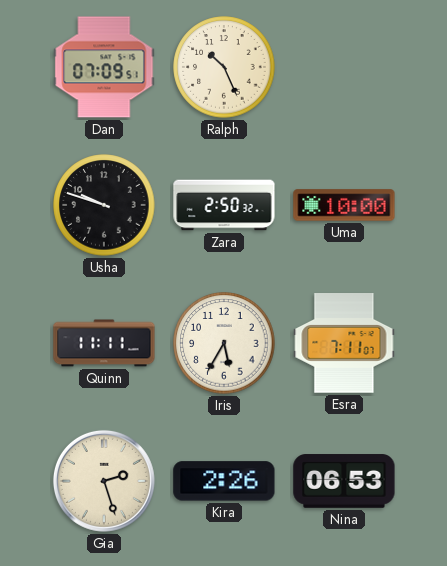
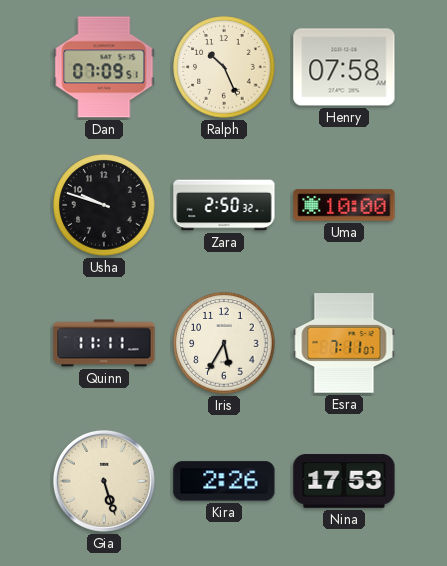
Henry: none -> 07:58
Gia: 2:27 -> 5:27
Nina: 06:53 -> 17:53
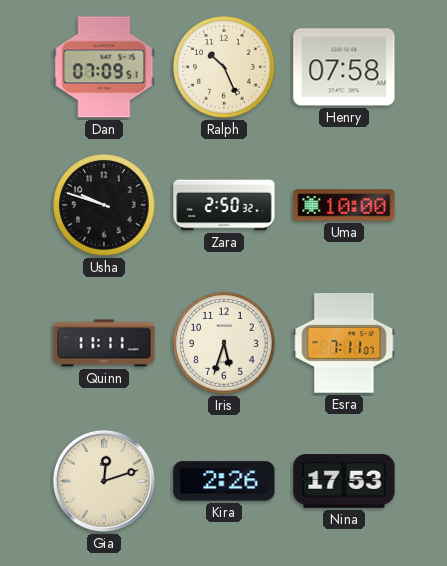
Iris: 5:35 -> 5:33
Gia: 5:27 -> 12:12
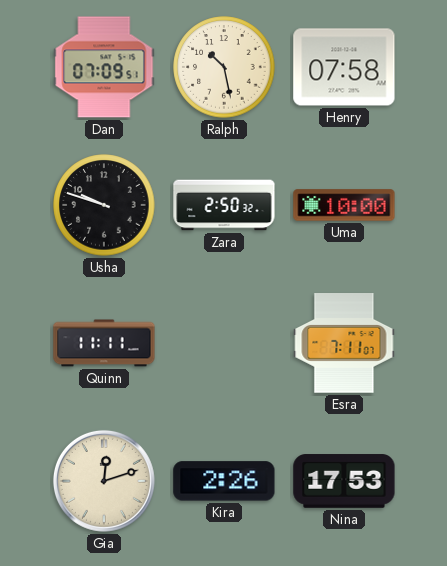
Ralph: 10:26 -> 10:28
Iris: 5:33 -> none
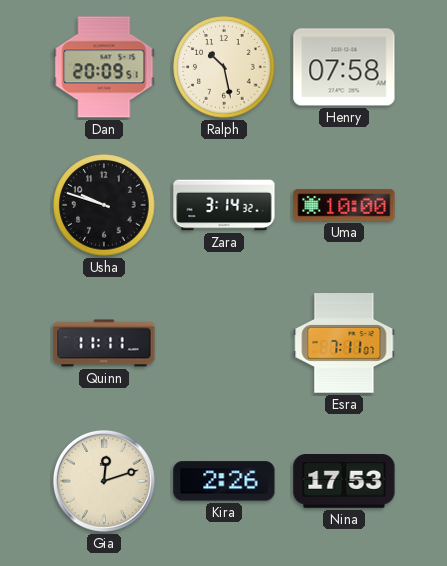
Dan: 07:09 -> 20:09
Zara: 2:50 -> 3:14
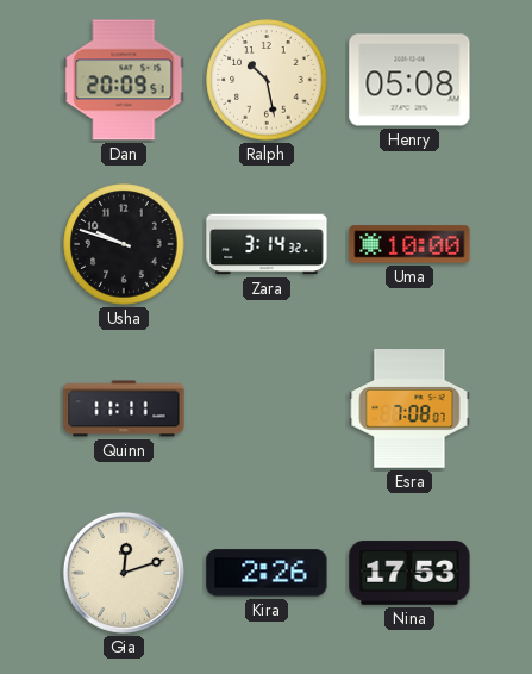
Henry: 07:58 -> 05:08
Esra: 7:11 -> 7:08
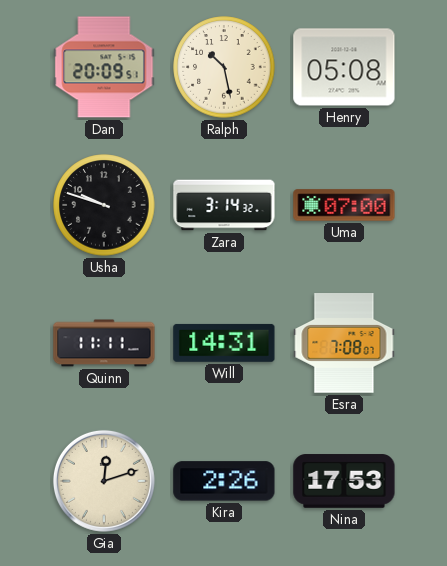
Uma: 10:00 -> 07:00
Will: none -> 14:31
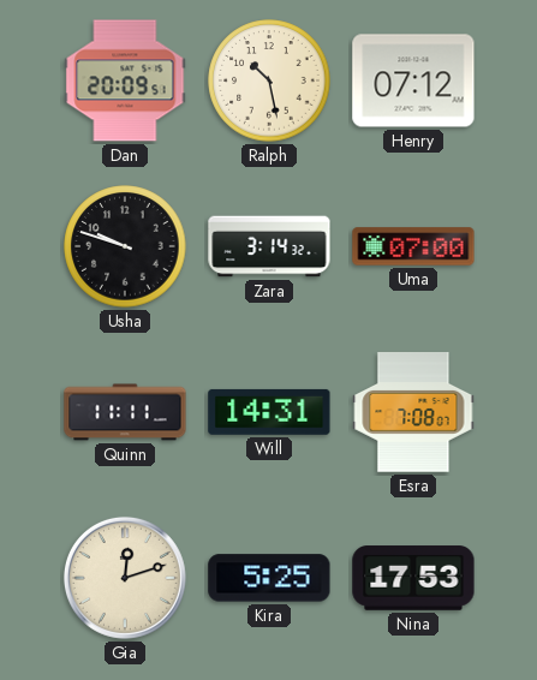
Henry: 05:08 -> 07:12
Kira: 2:26 -> 5:25
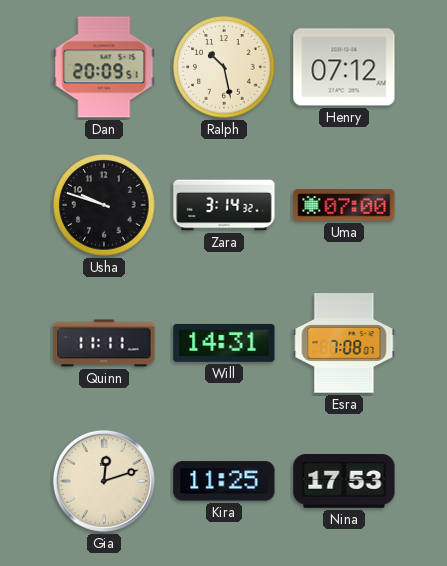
Kira: 5:25 -> 11:25
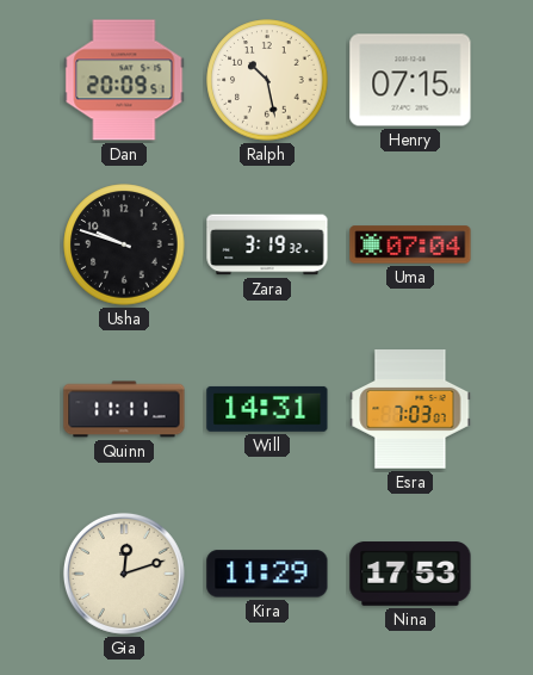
Henry: 07:12 -> 07:15
Zara: 3:14 -> 3:19
Uma: 07:00 -> 07:04
Esra: 7:08 -> 7:03
Kira: 11:25 -> 11:29
